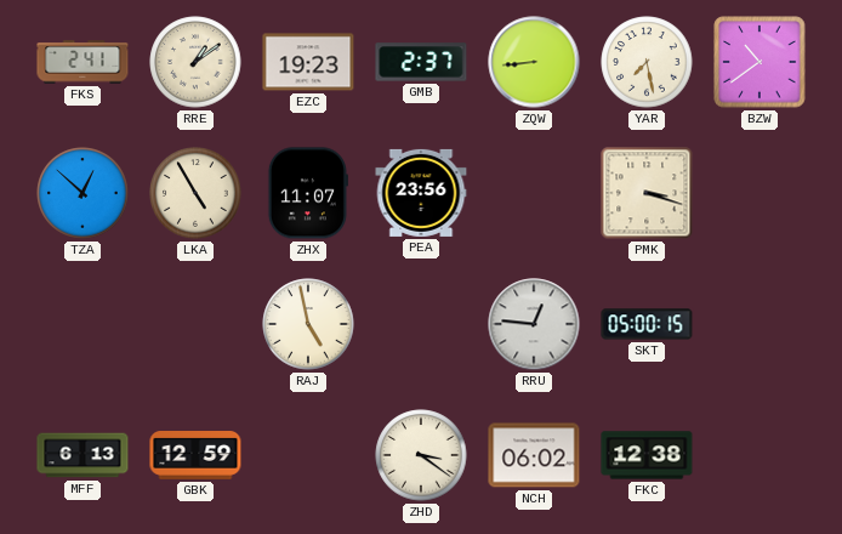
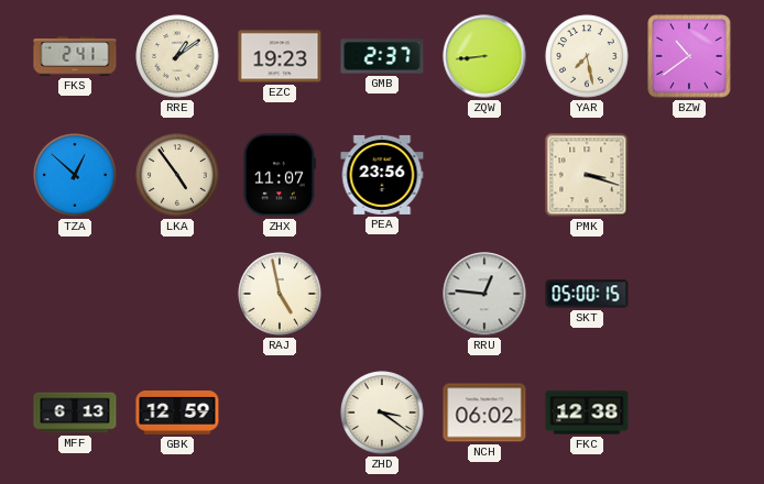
LKA: 4:55 -> 4:54
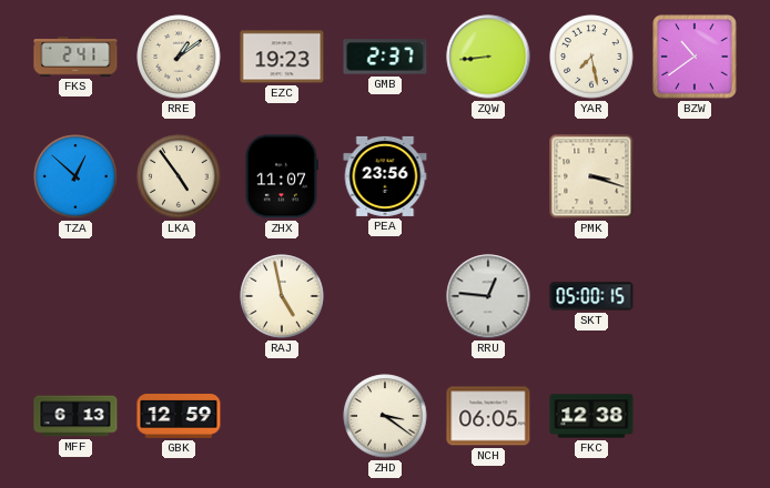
NCH: 06:02 -> 06:05
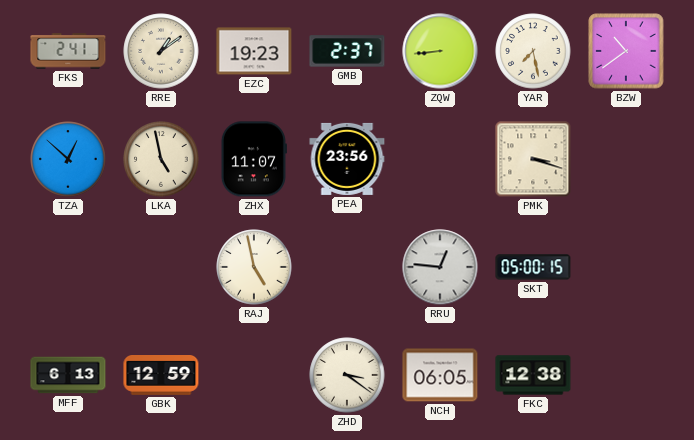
LKA: 4:54 -> 4:58
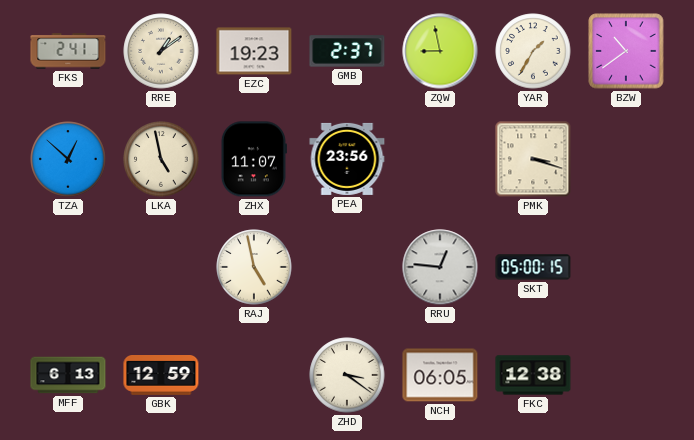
ZQW: 8:44 -> 8:58
YAR: 7:28 -> 1:35
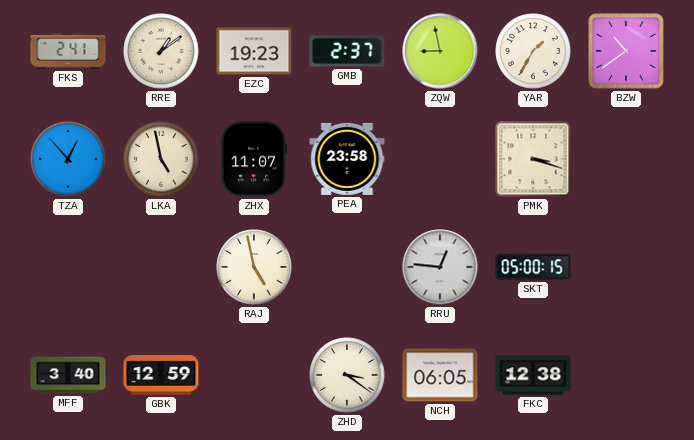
TZA: 12:52 -> 12:53
PEA: 23:56 -> 23:58
MFF: 6:13 -> 3:40
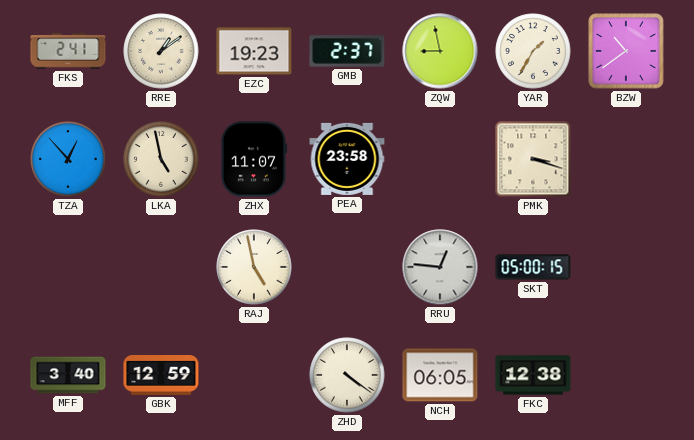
ZHD: 3:21 -> 4:21
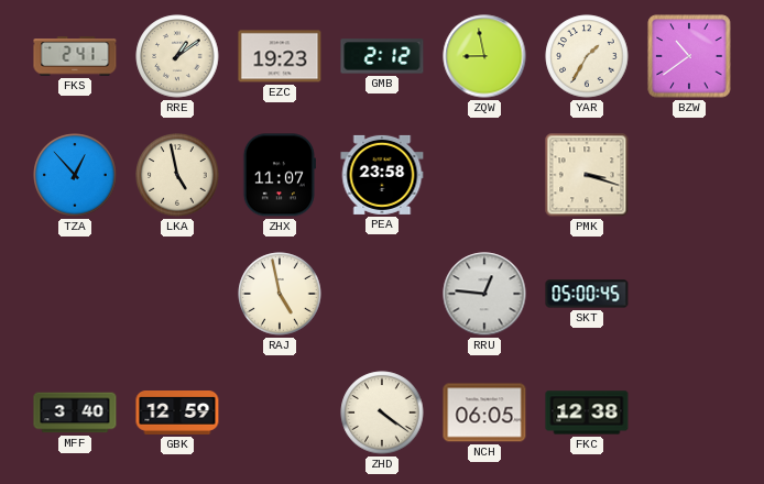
GMB: 2:37 -> 2:12
SKT: 05:00:15 -> 05:00:45
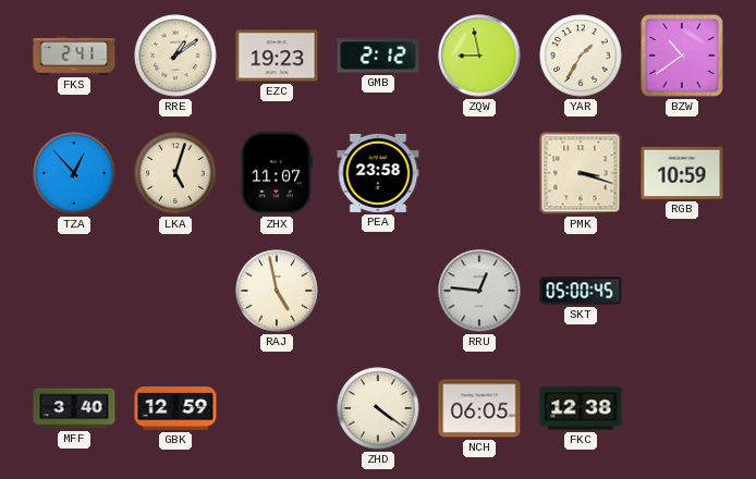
LKA: 4:58 -> 5:03
RGB: none -> 10:59
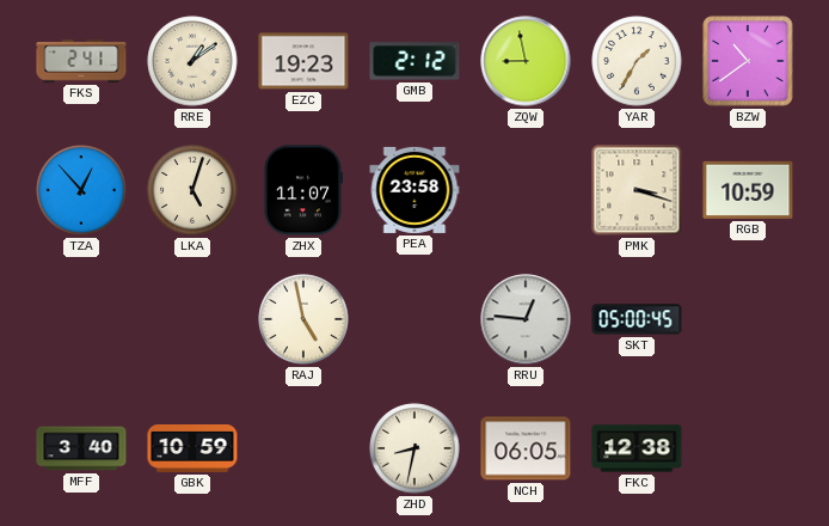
GBK: 12:59 -> 10:59
ZHD: 4:21 -> 8:32
